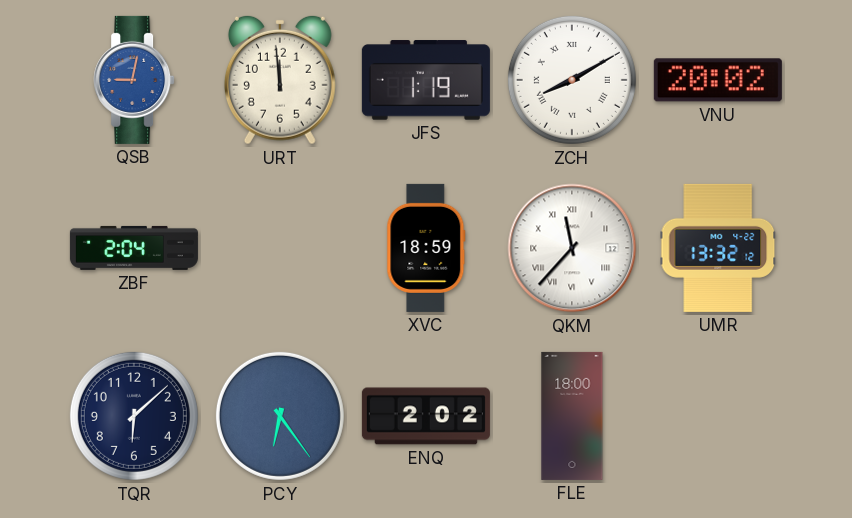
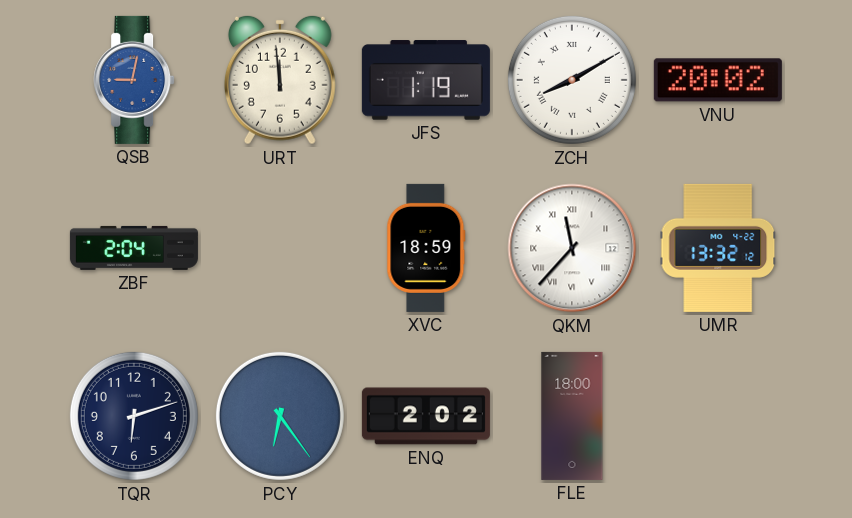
TQR: 6:08 -> 6:12
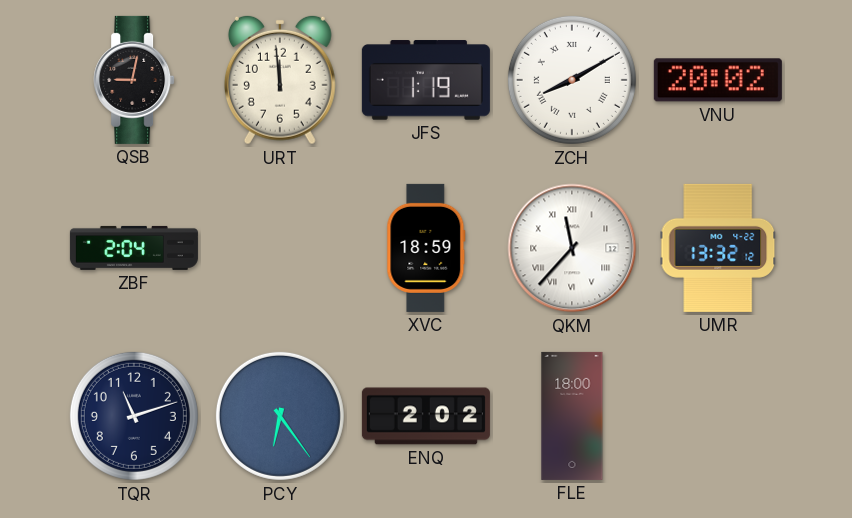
QSB dial: blue -> black
TQR: 6:12 -> 11:12
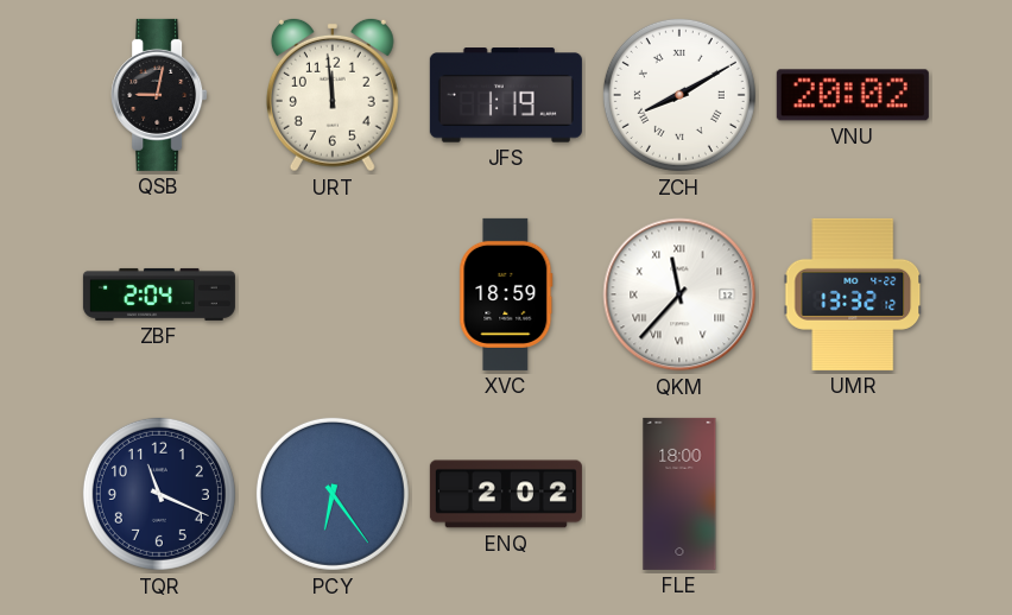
TQR: 11:12 -> 11:19
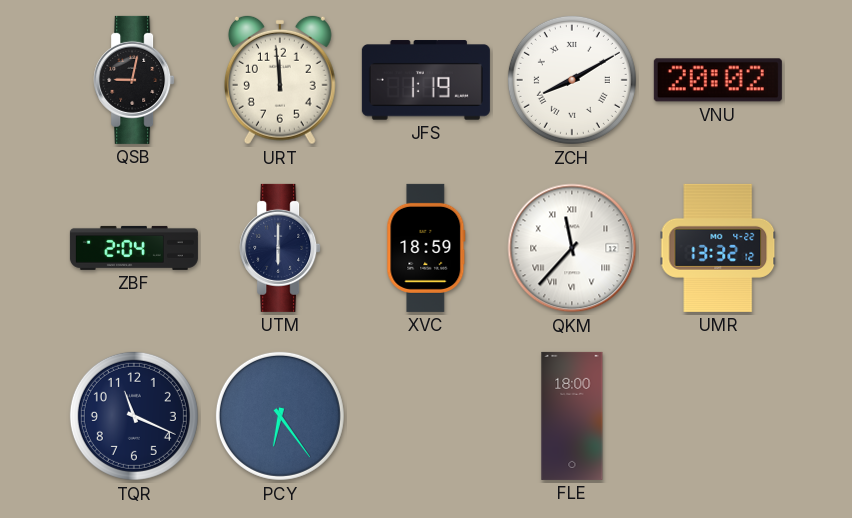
UTM: none -> 6:00
ENQ: 2:02 -> none
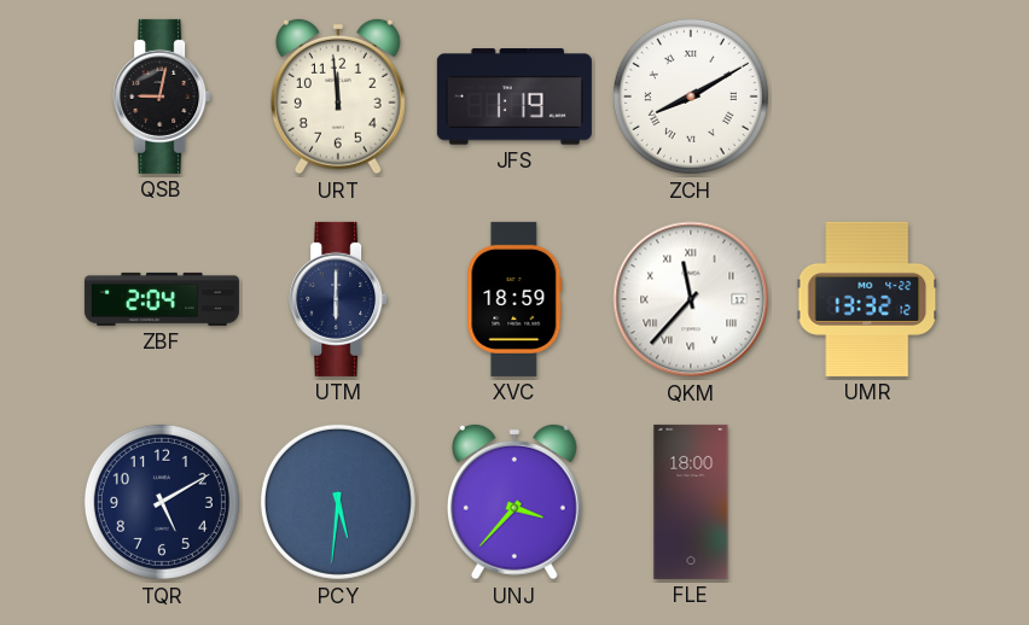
VNU: 20:02 -> none
TQR: 11:19 -> 5:10
PCY: 6:24 -> 5:31
UNJ: none -> 3:37
